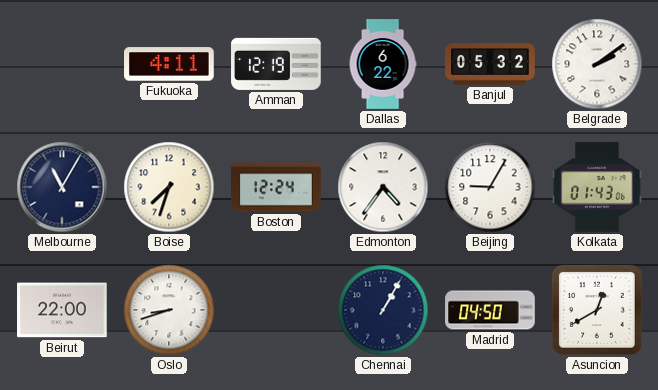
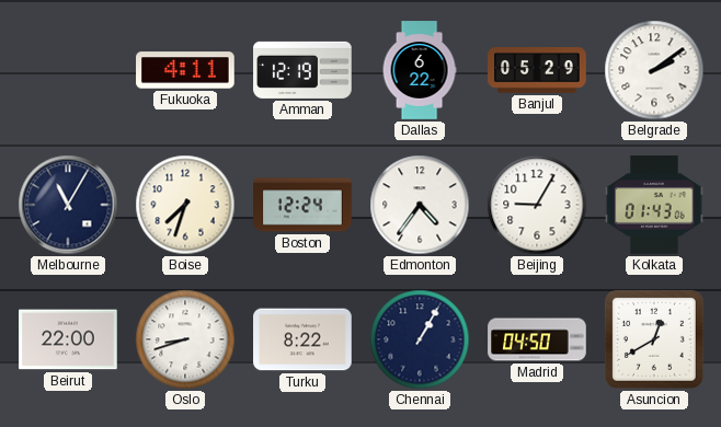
Banjul: 05:32 -> 05:29
Turku: none -> 8:22
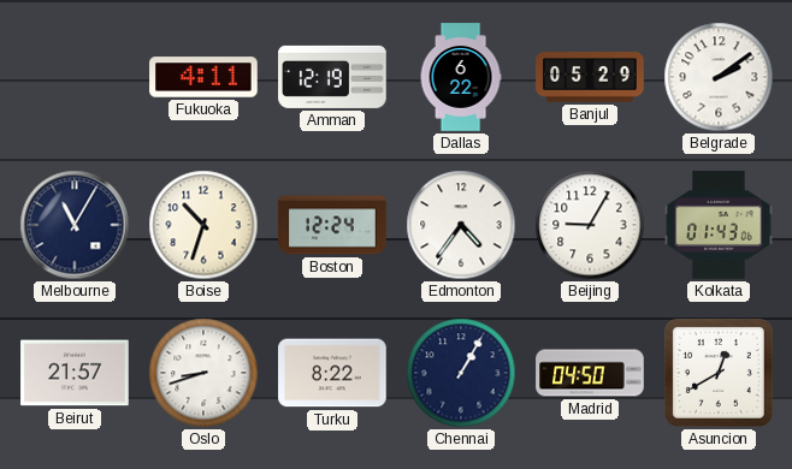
Boise: 7:33 -> 10:33
Beirut: 22:00 -> 21:57
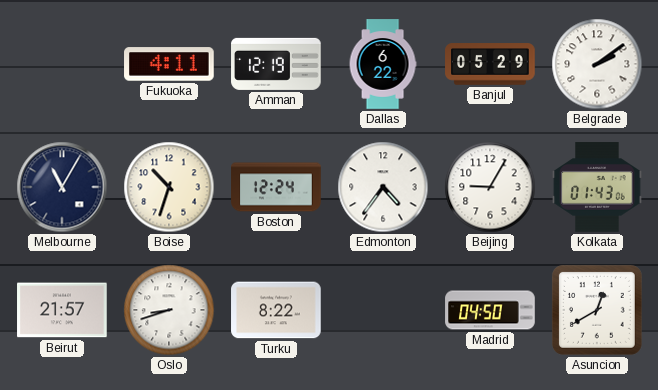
Chennai: 1:05 -> none
